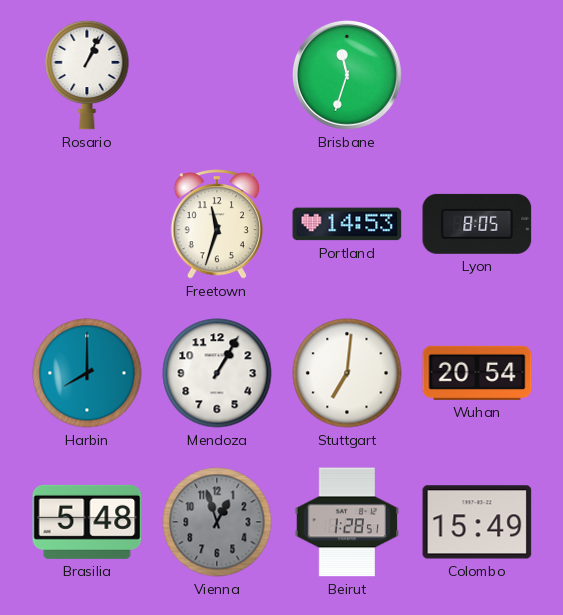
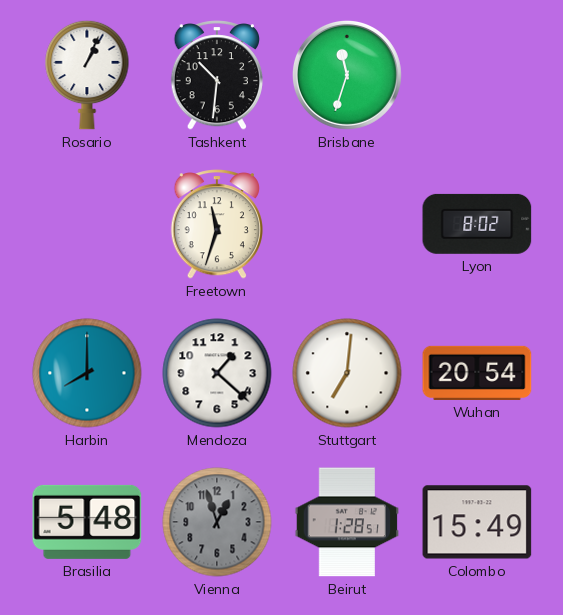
Tashkent: none -> 10:31
Portland: 14:53 -> none
Lyon: 8:05 -> 8:02
Mendoza: 1:05 -> 1:22
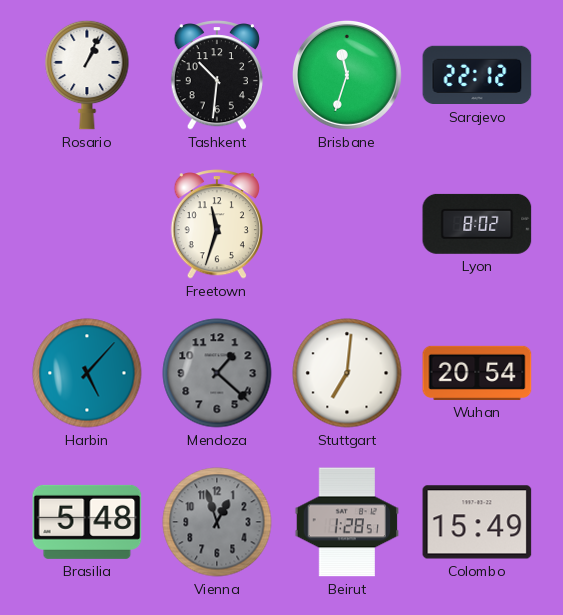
Sarajevo: none -> 22:12
Harbin: 8:00 -> 5:07
Mendoza dial: white -> grey
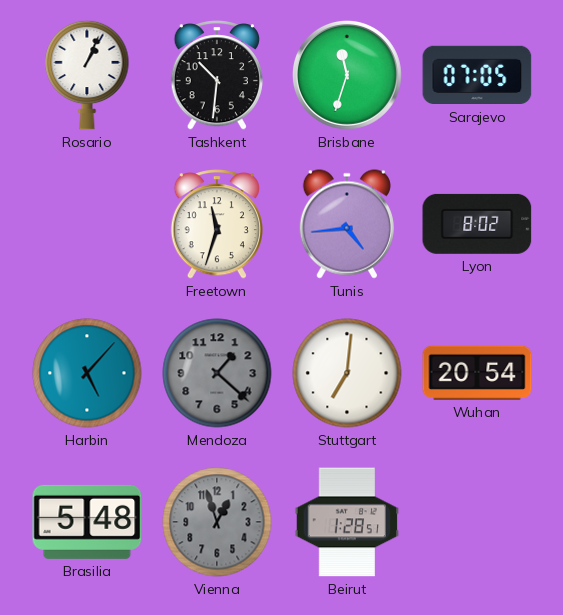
Sarajevo: 22:12 -> 07:05
Tunis: none -> 4:44
Colombo: 15:49 -> none
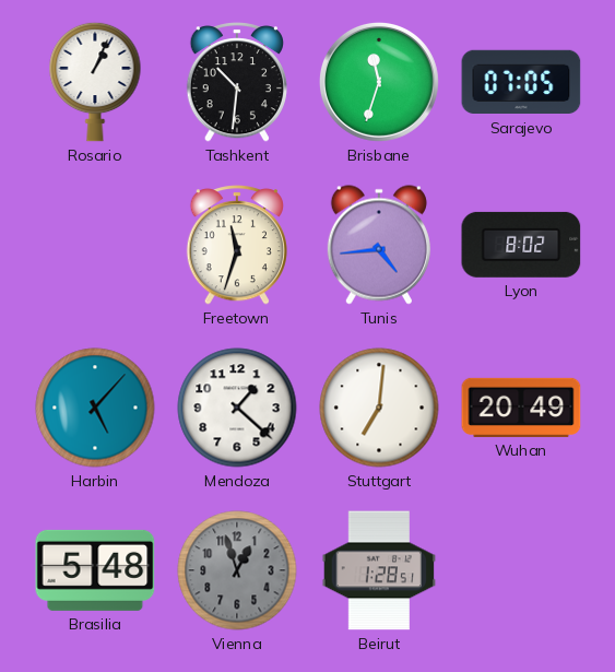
Mendoza dial: grey -> white
Wuhan: 20:54 -> 20:49
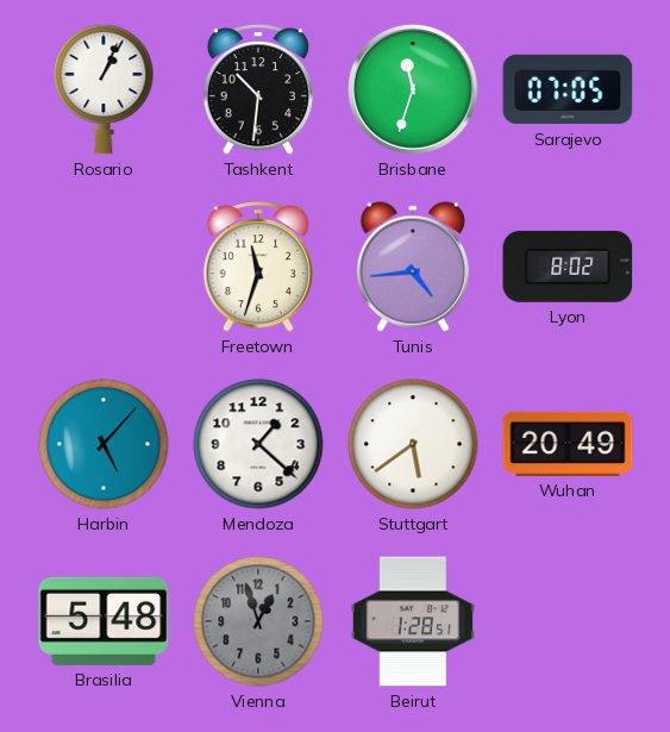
Stuttgart: 7:01 -> 5:39
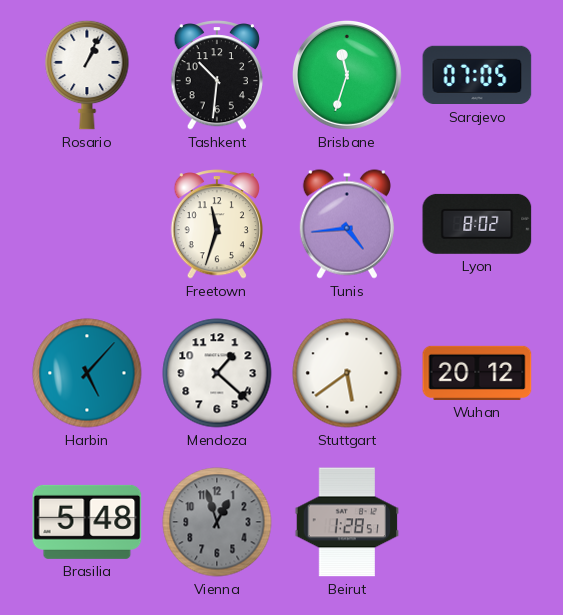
Wuhan: 20:49 -> 20:12
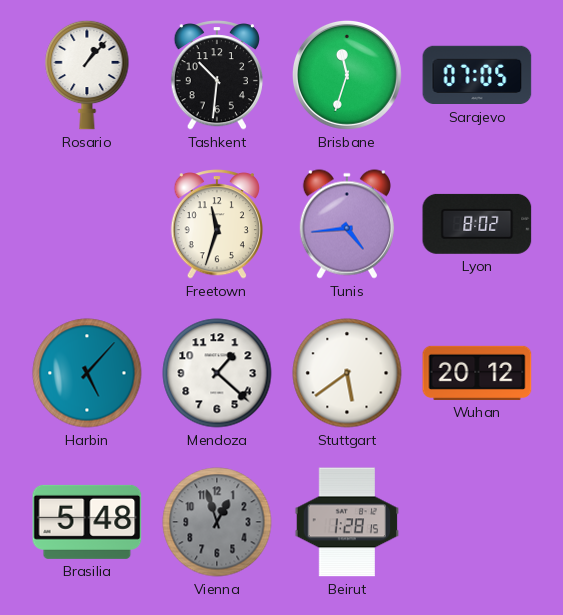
Rosario: 1:04 -> 1:07
Beirut: 1:28:51 -> 1:28:15
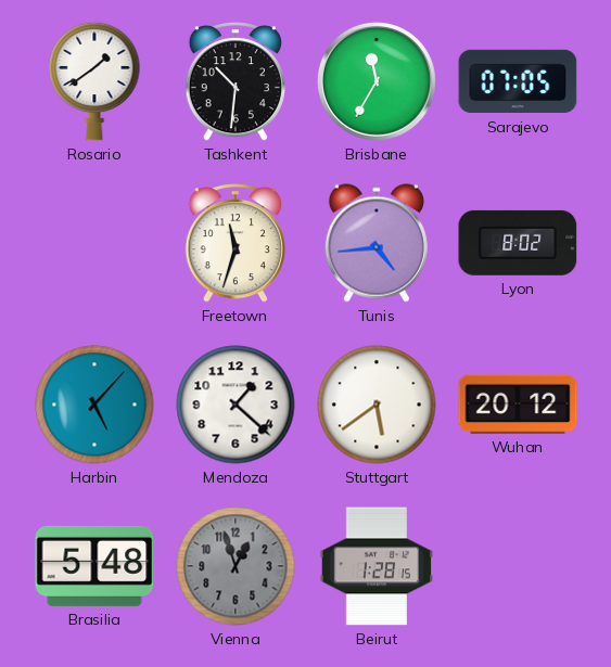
Rosario: 1:07 -> 1:39
Brisbane: 11:33 -> 11:35
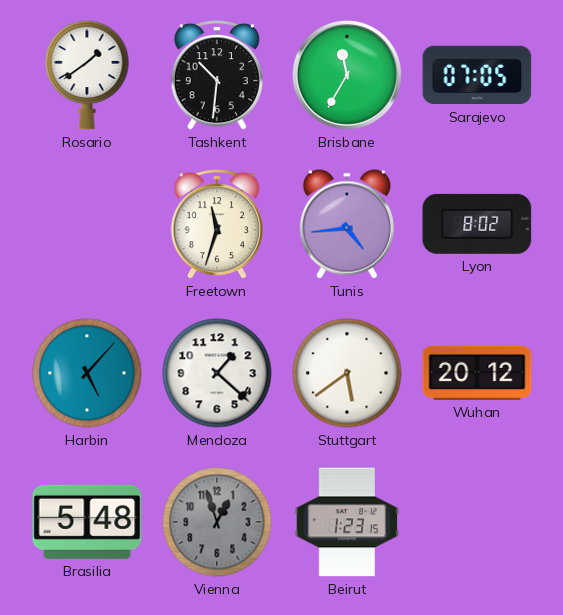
Beirut: 1:28 -> 1:23
